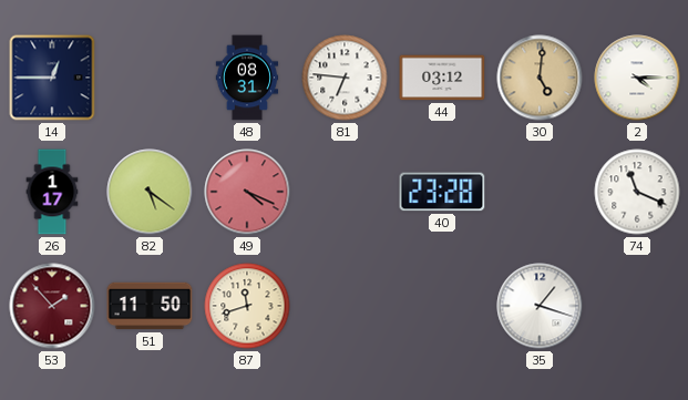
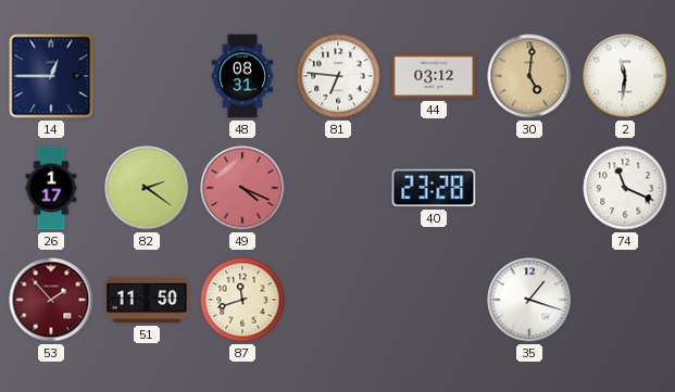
2: 4:15 -> 11:31
82: 5:21 -> 2:21
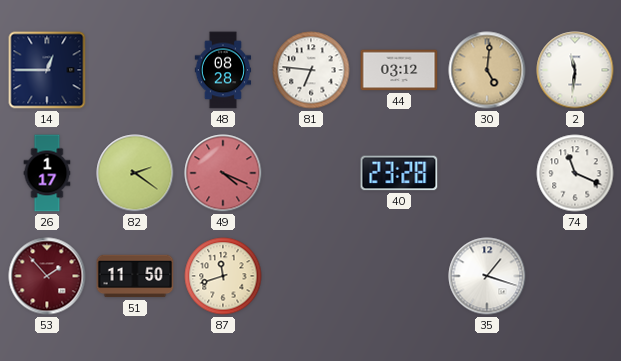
48: 08:31 -> 08:28
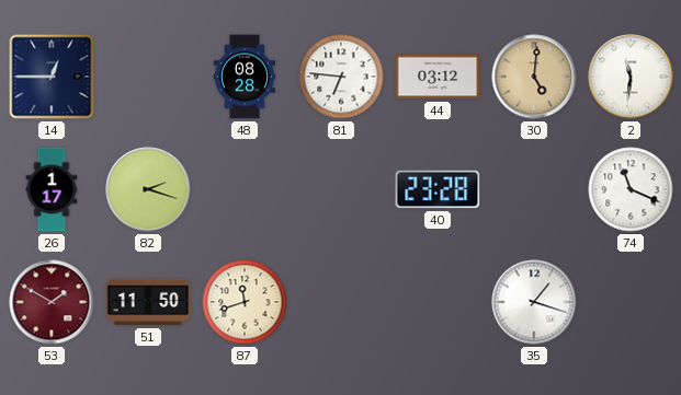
82: 2:21 -> 2:18
49: 4:19 -> none
53: 1:53 -> 1:50
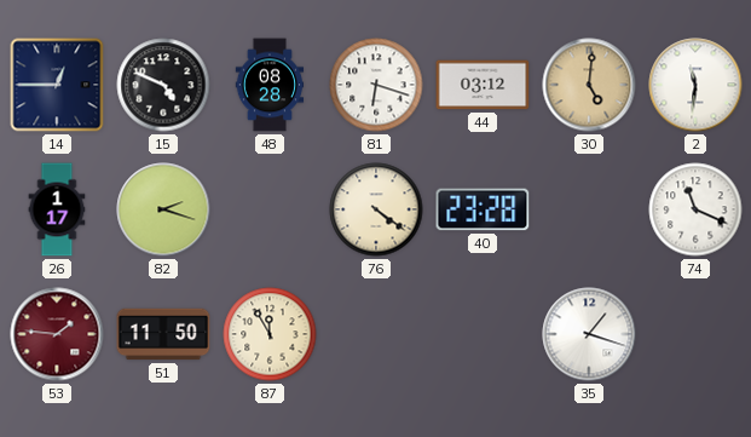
15: none -> 4:49
81: 6:46 -> 6:18
76: none -> 4:21
53: 1:50 -> 1:46
87: 11:42 -> 11:55
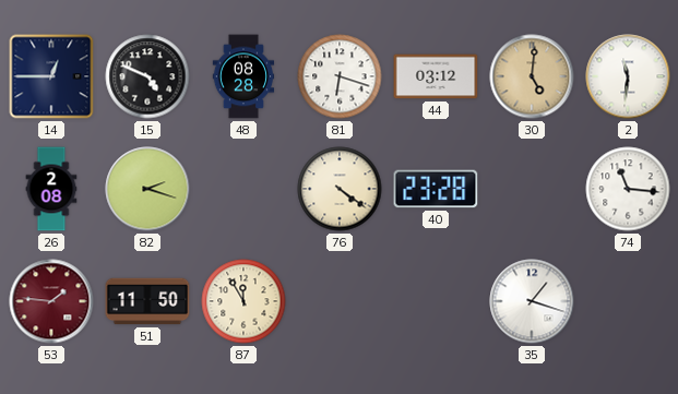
26: 1:17 -> 2:08
74: 11:19 -> 11:16
